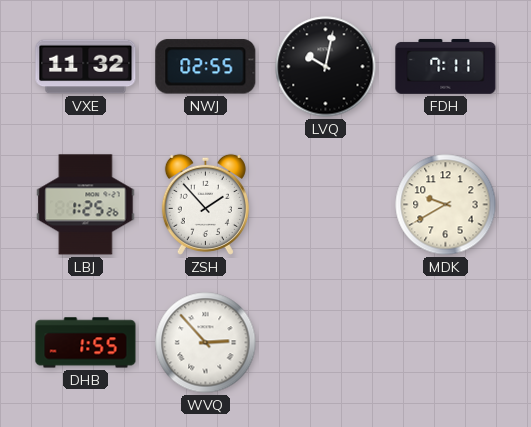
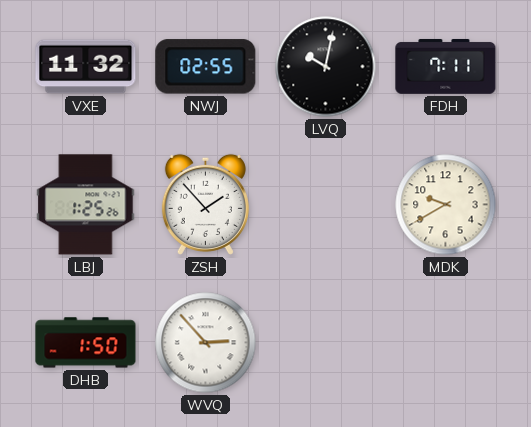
DHB: 1:55 -> 1:50
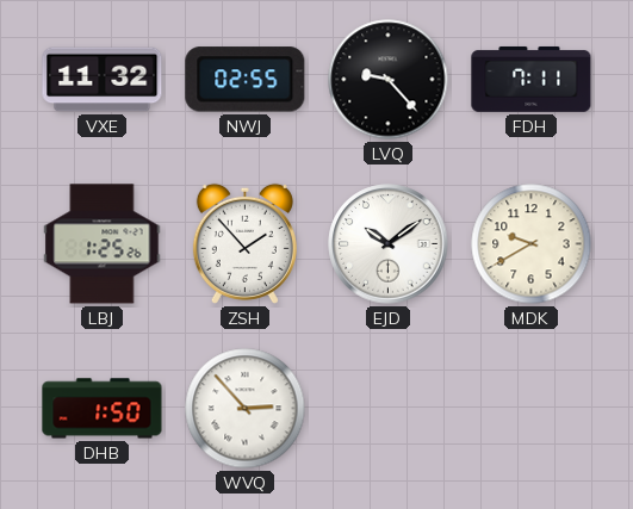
LVQ: 10:02 -> 9:23
EJD: none -> 10:09
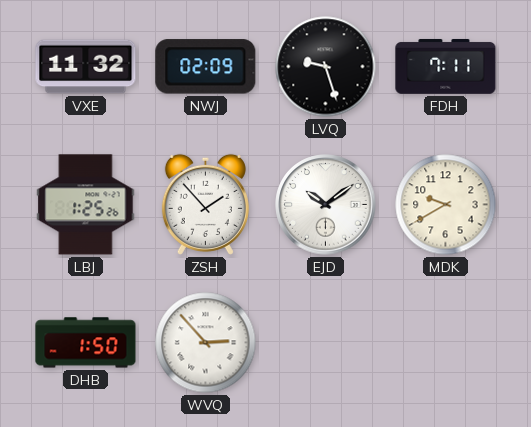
NWJ: 02:55 -> 02:09
LVQ: 9:23 -> 9:27
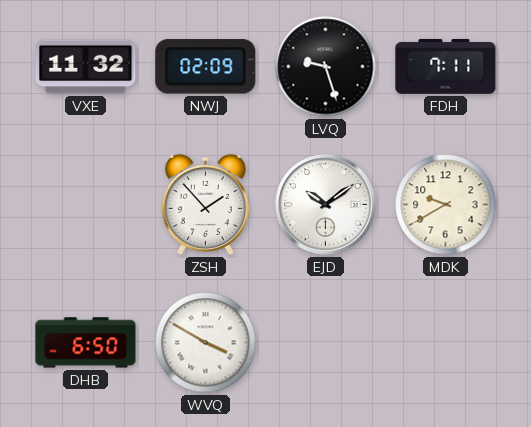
LBJ: 1:25 -> none
DHB: 1:50 -> 6:50
WVQ: 2:53 -> 3:50
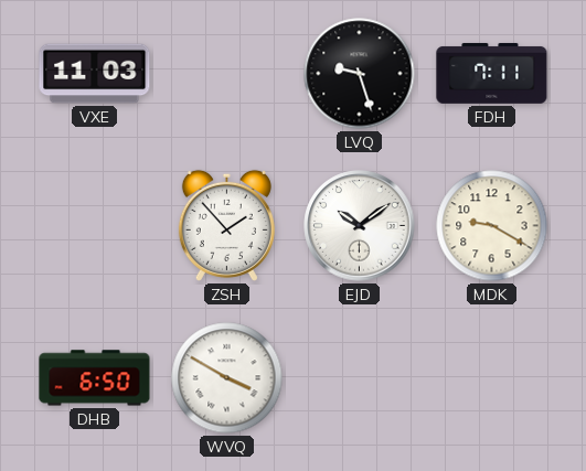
VXE: 11:32 -> 11:03
NWJ: 02:09 -> none
MDK: 9:40 -> 9:20
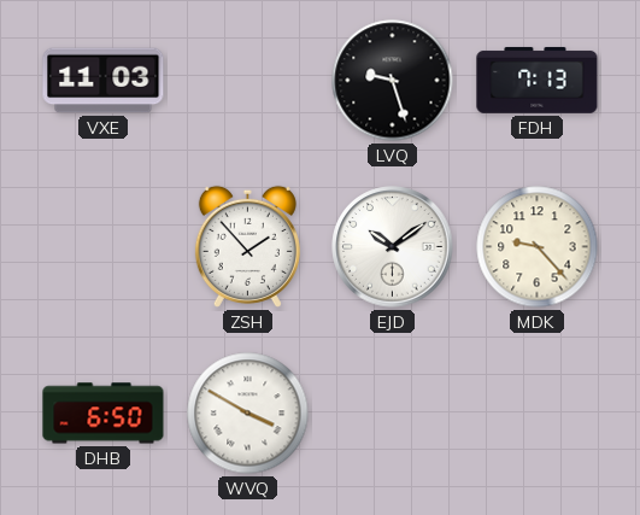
FDH: 7:11 -> 7:13
MDK: 9:20 -> 9:23
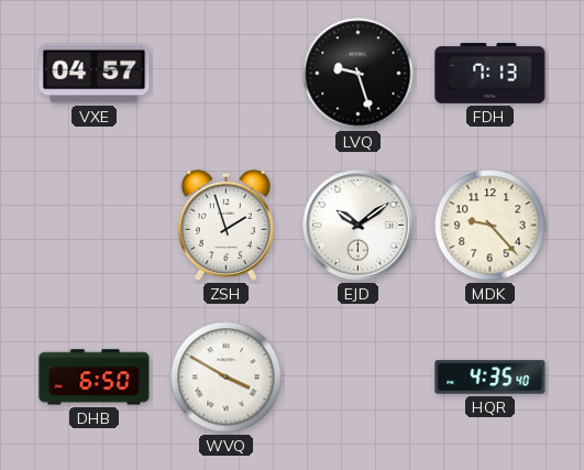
VXE: 11:03 -> 04:57
ZSH: 1:53 -> 1:57
HQR: none -> 4:35
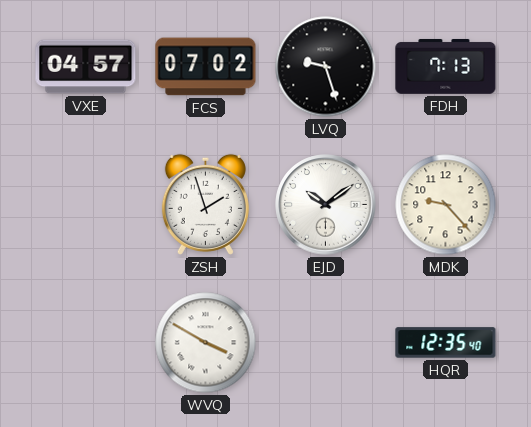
FCS: none -> 07:02
DHB: 6:50 -> none
HQR: 4:35 -> 12:35
